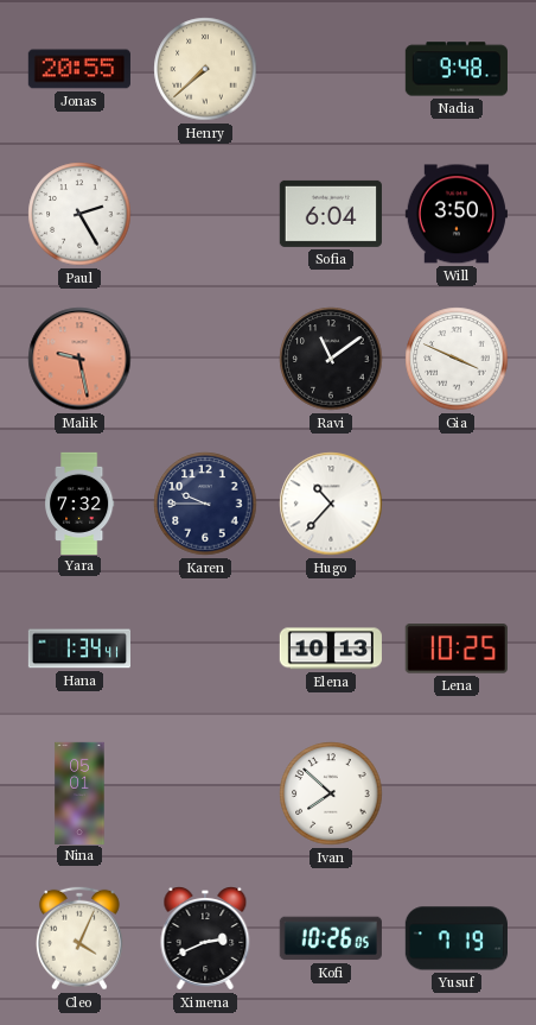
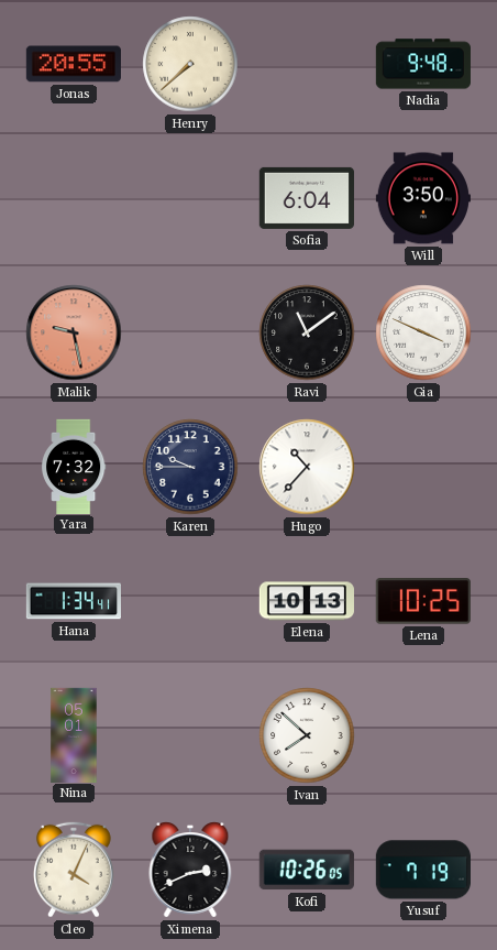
Paul: 2:25 -> none
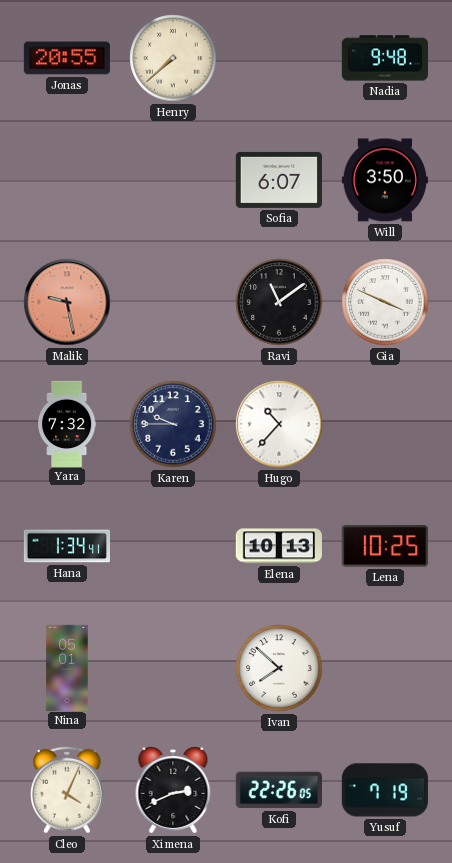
Sofia: 6:04 -> 6:07
Kofi: 10:26 -> 22:26
